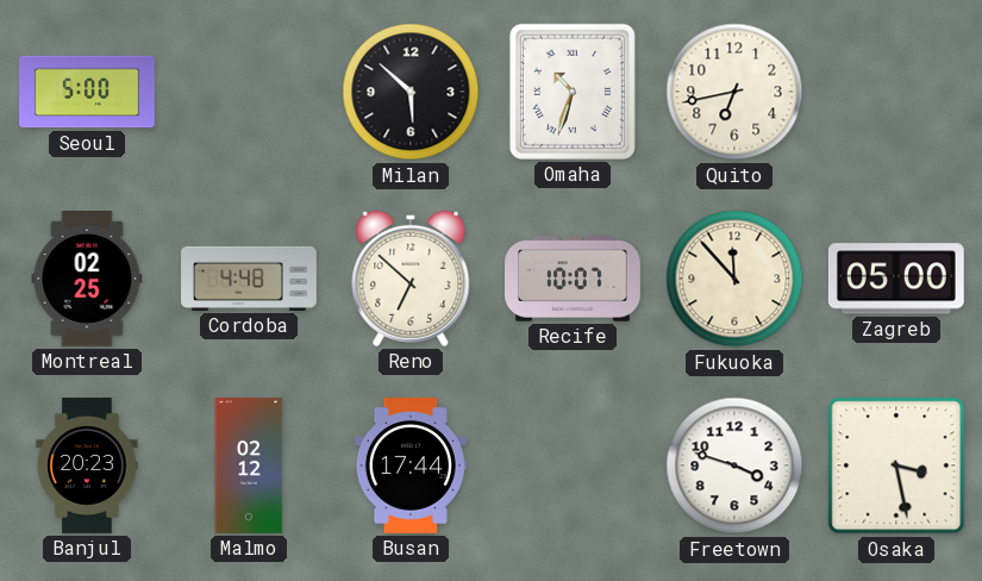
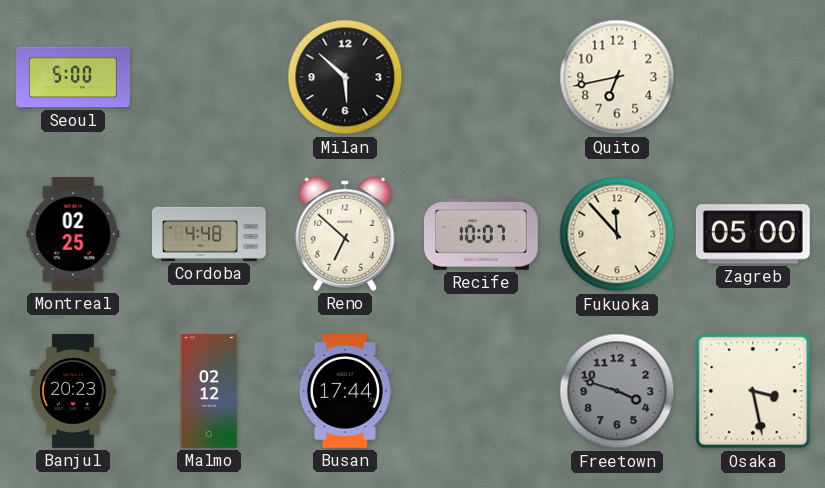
Omaha: 10:33 -> none
Freetown dial: white -> grey
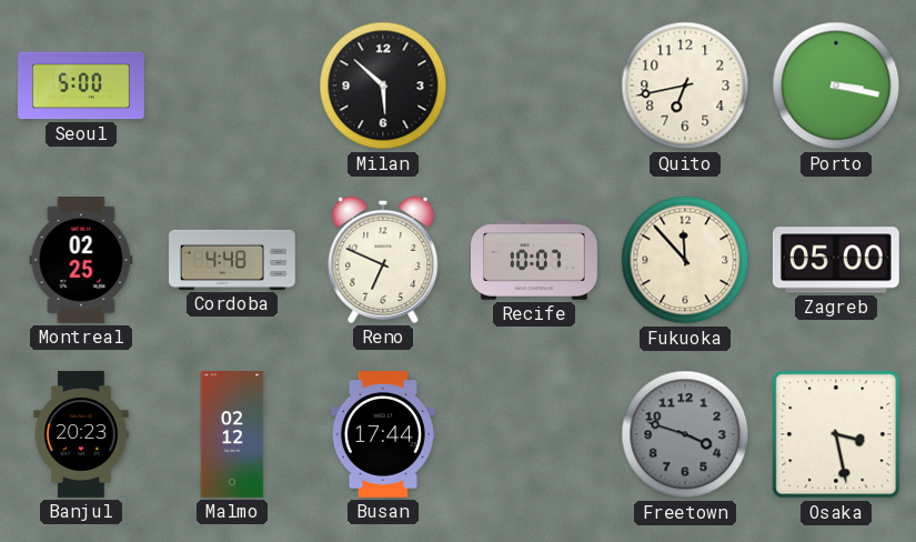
Porto: none -> 3:17
Reno: 6:52 -> 6:49
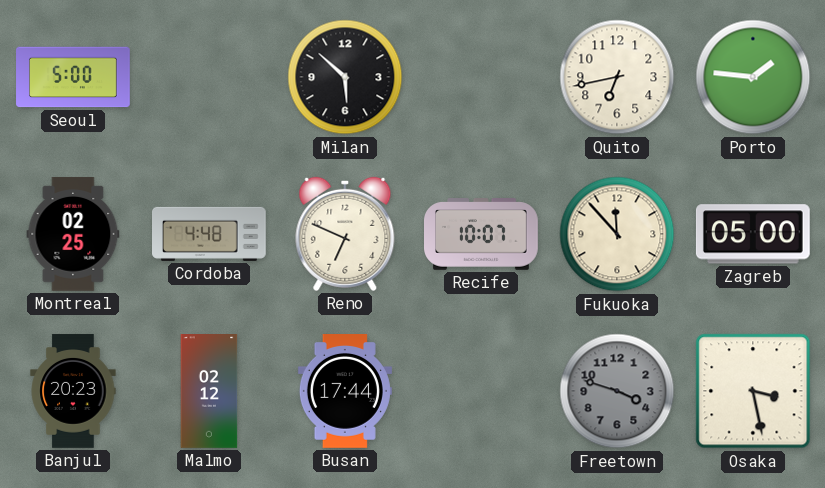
Porto: 3:17 -> 1:46
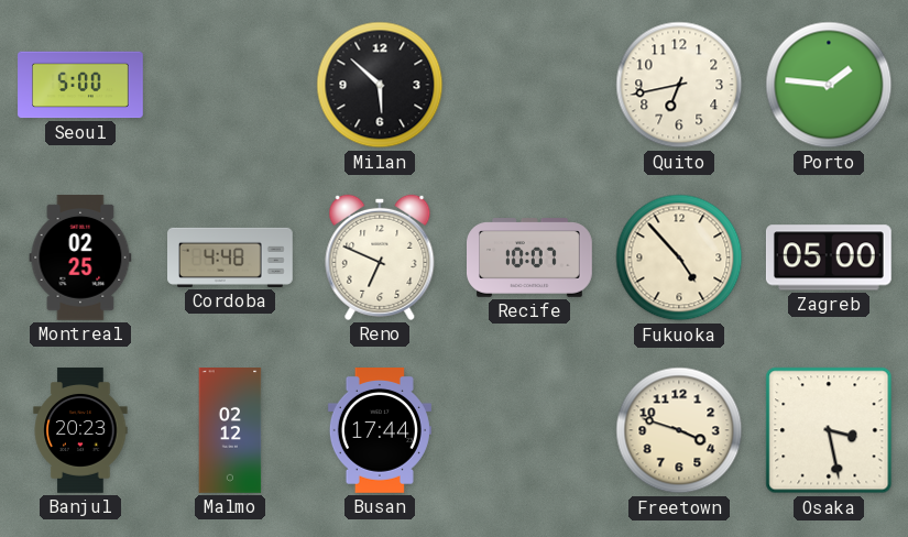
Fukuoka: 11:53 -> 4:53
Freetown dial: grey -> cream
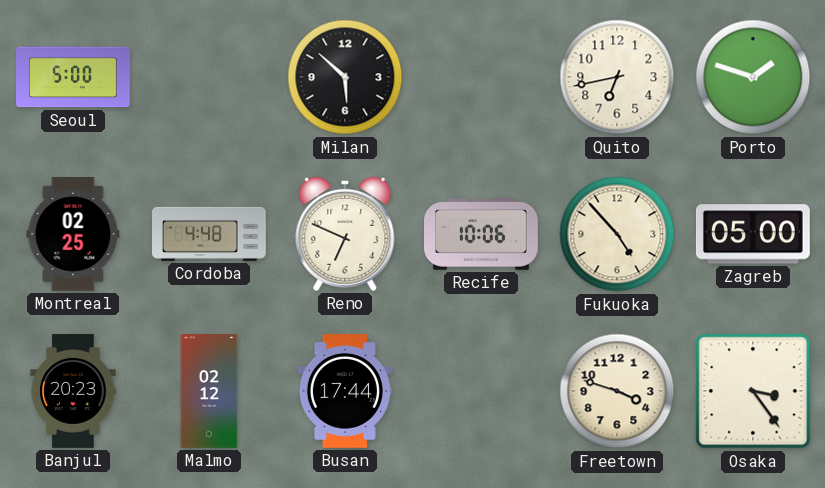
Porto: 1:46 -> 1:48
Recife: 10:07 -> 10:06
Osaka: 3:28 -> 3:24
